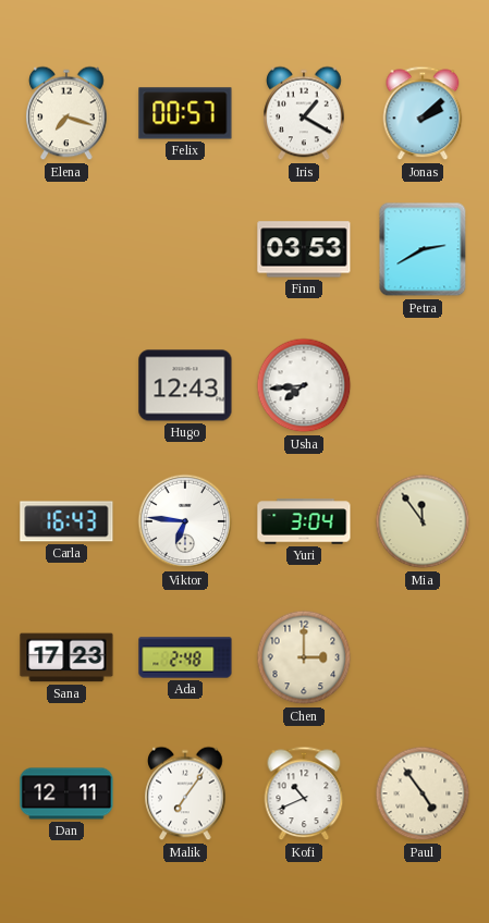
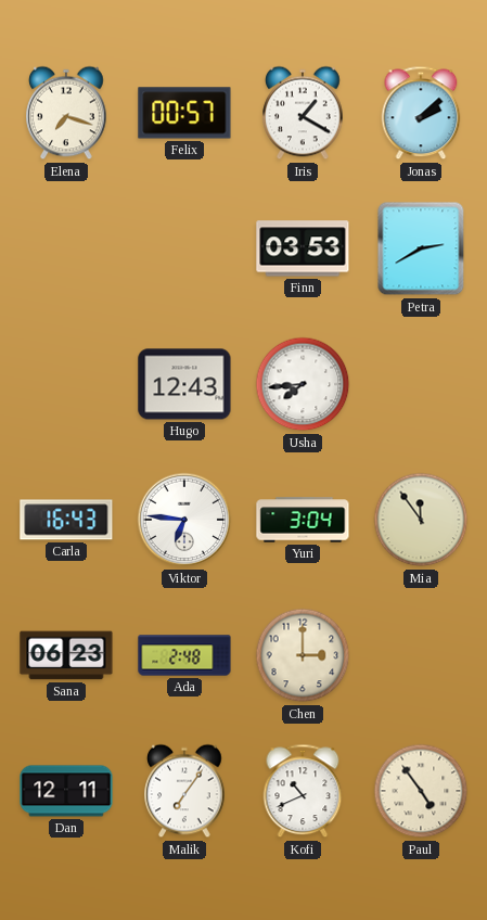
Sana: 17:23 -> 06:23
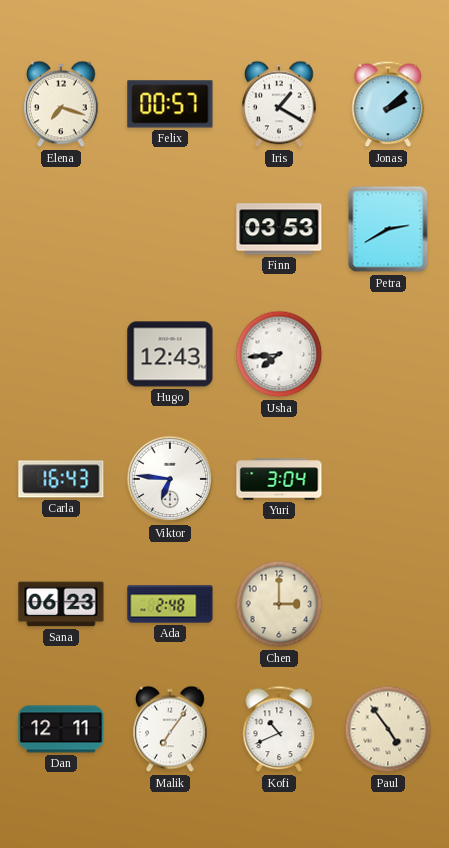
Mia: 11:54 -> none
